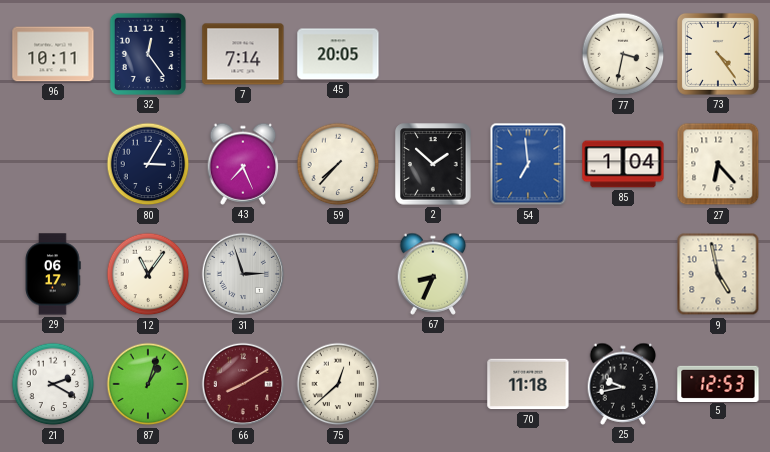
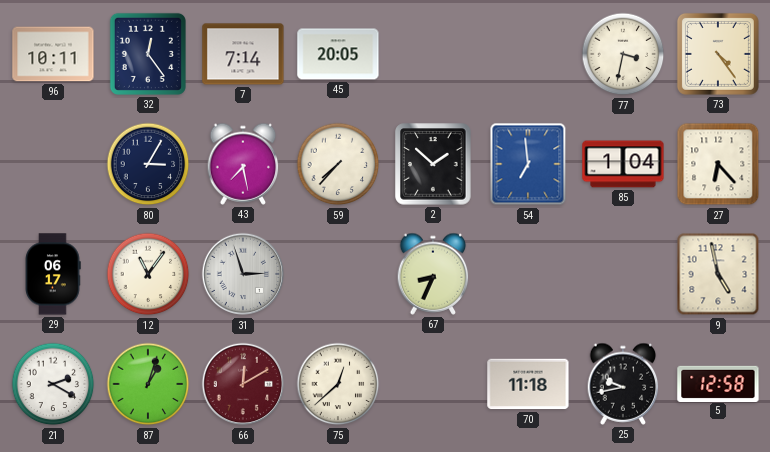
43: 7:26 -> 7:28
66: 8:10 -> 12:10
5: 12:53 -> 12:58
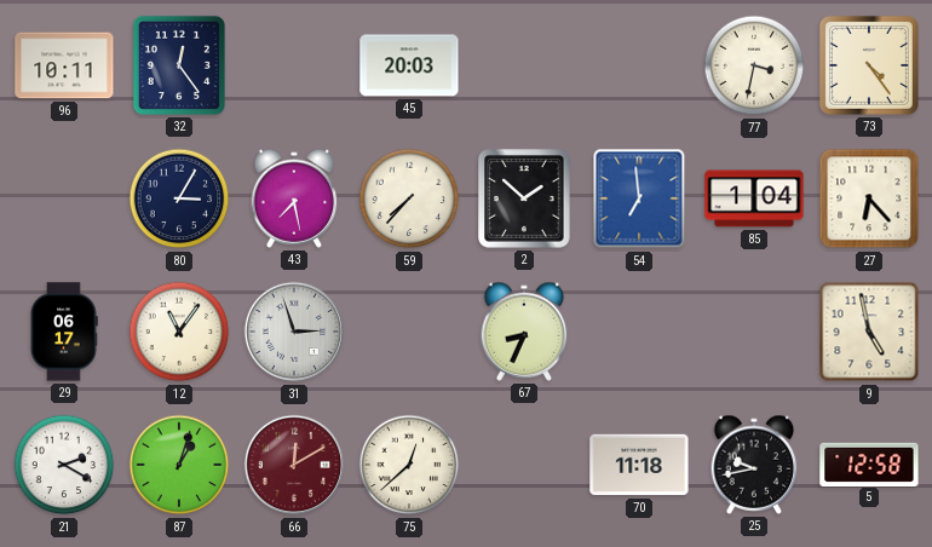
7: 7:14 -> none
45: 20:05 -> 20:03
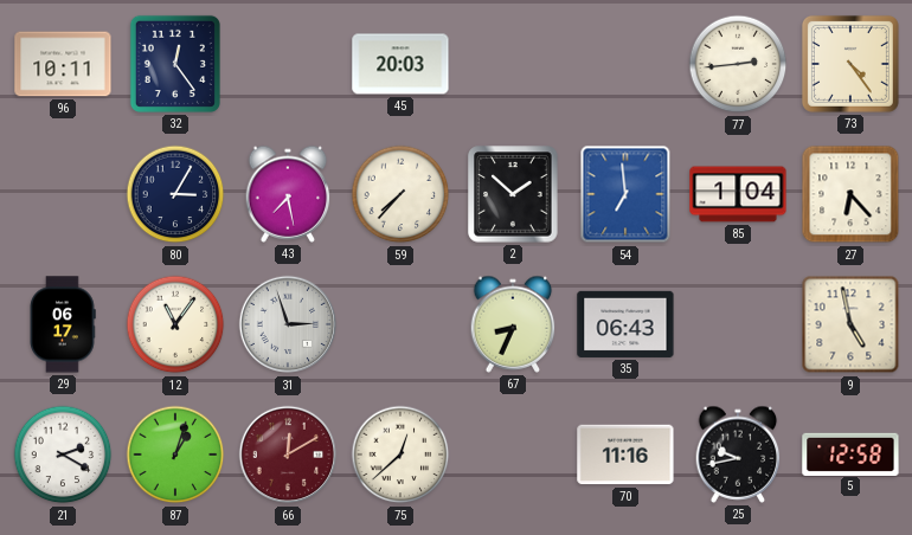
77: 3:32 -> 2:44
35: none -> 06:43
70: 11:18 -> 11:16
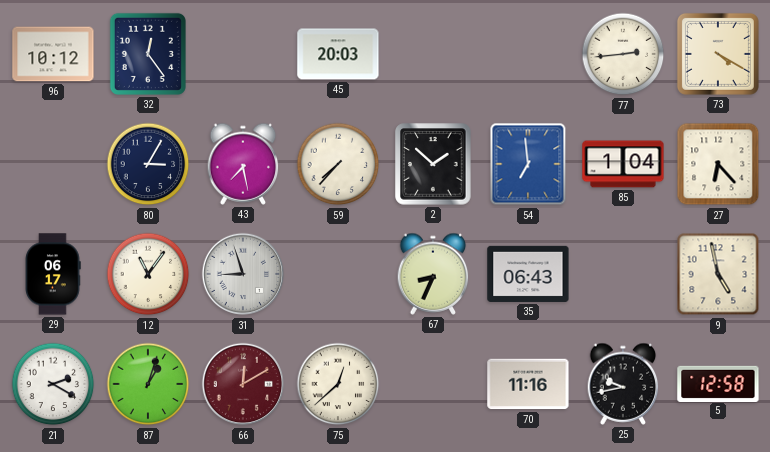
96: 10:11 -> 10:12
73: 4:24 -> 4:20
31: 2:57 -> 8:57
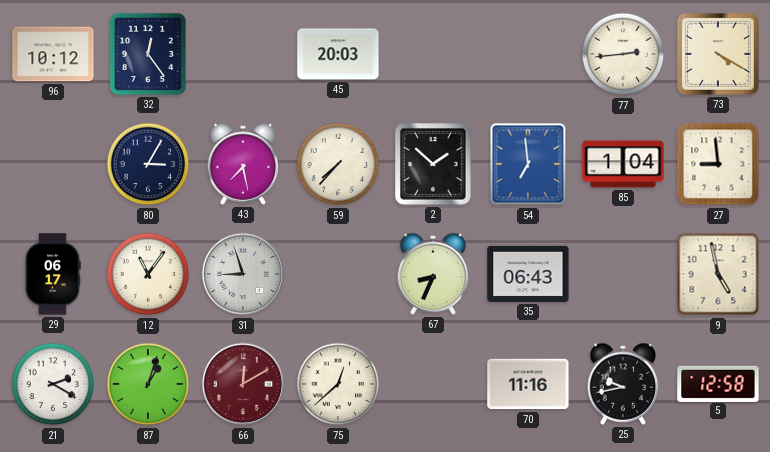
27: 6:23 -> 8:59
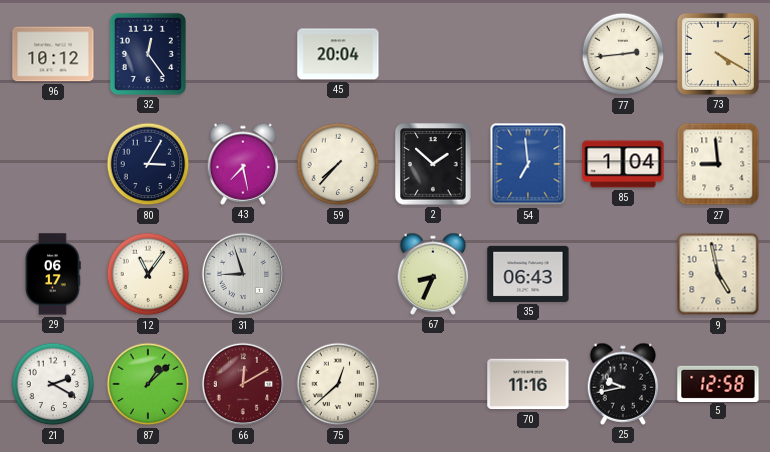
45: 20:03 -> 20:04
87: 1:03 -> 1:08
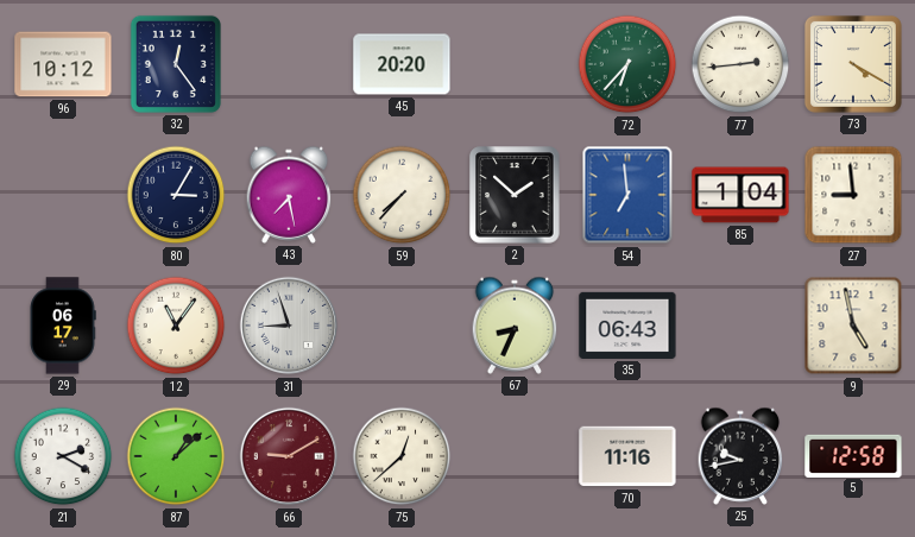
45: 20:04 -> 20:20
72: none -> 6:37
66: 12:10 -> 9:10
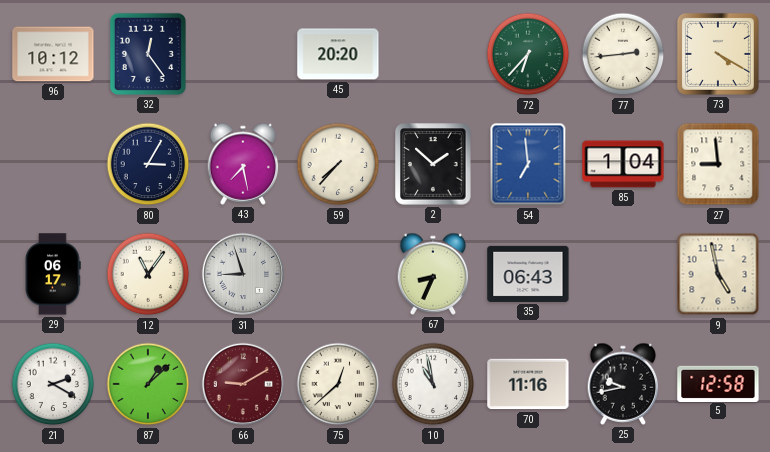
10: none -> 10:58
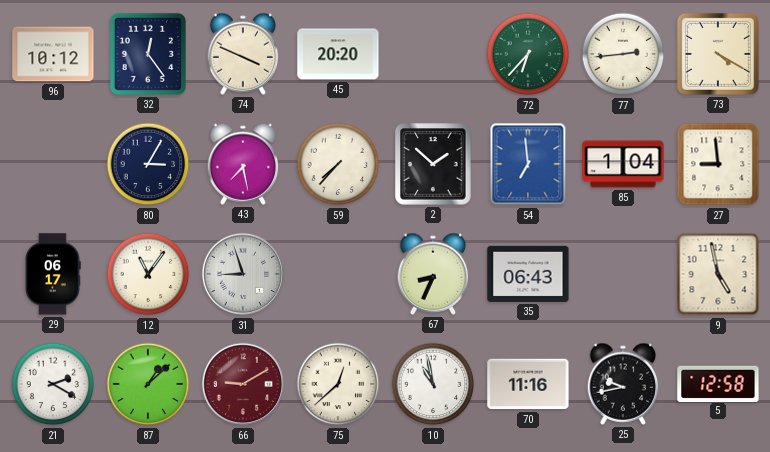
74: none -> 3:49
